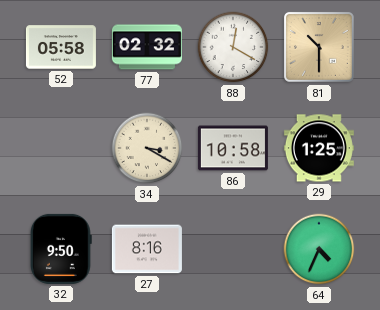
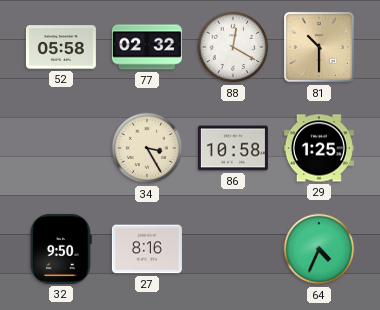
34: 3:20 -> 3:25
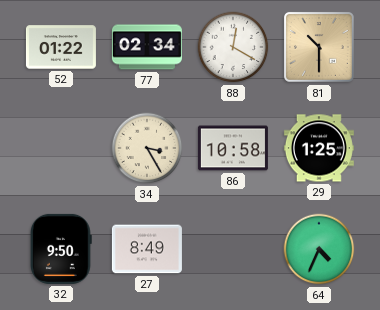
52: 05:58 -> 01:22
77: 02:32 -> 02:34
27: 8:16 -> 8:49
